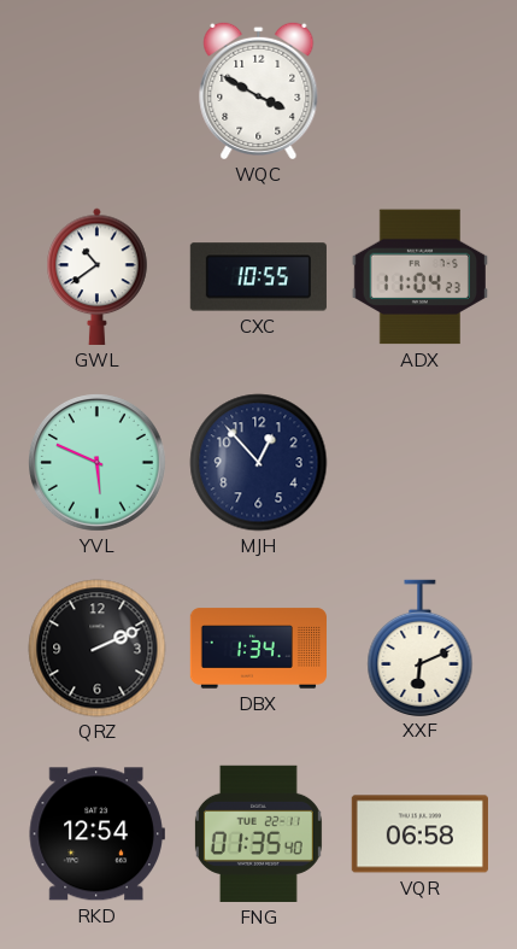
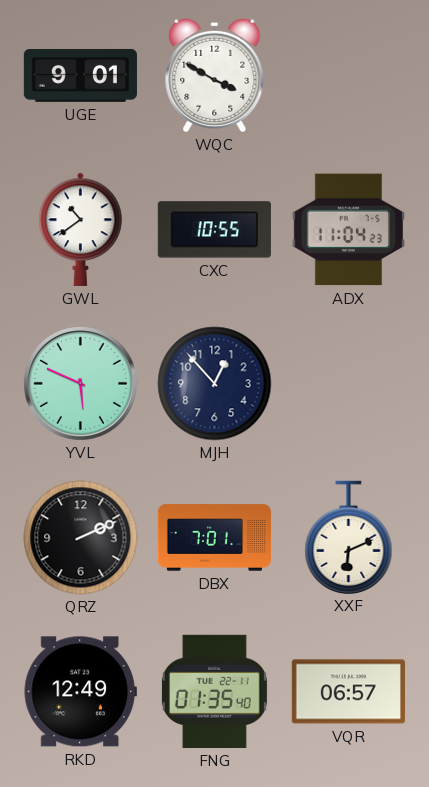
UGE: none -> 9:01
DBX: 1:34 -> 7:01
RKD: 12:54 -> 12:49
VQR: 06:58 -> 06:57
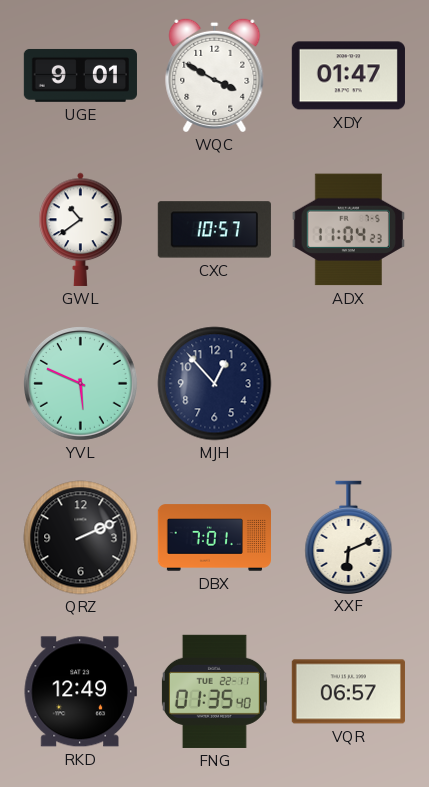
XDY: none -> 01:47
CXC: 10:55 -> 10:57
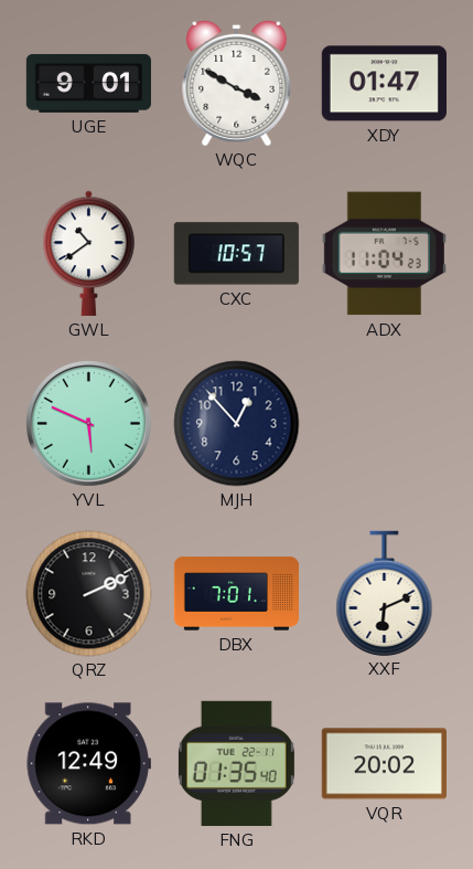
VQR: 06:57 -> 20:02
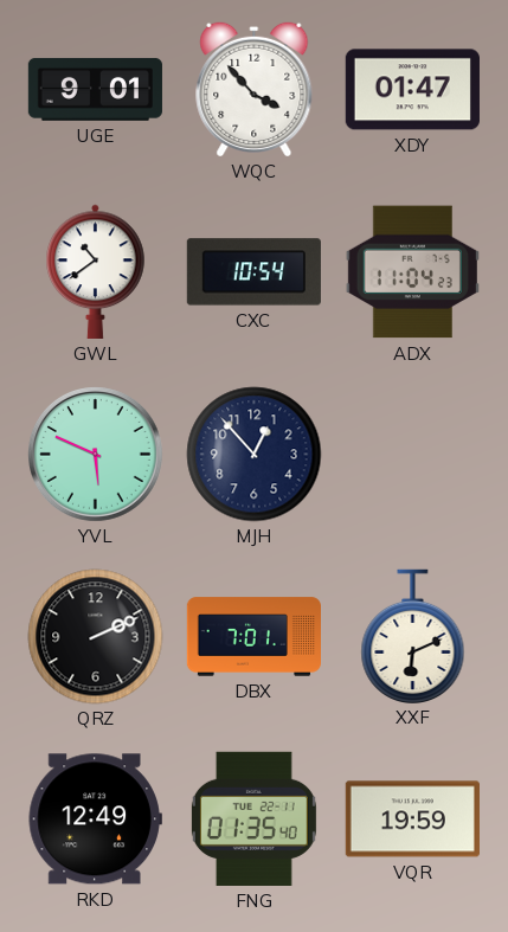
WQC: 3:50 -> 3:53
CXC: 10:57 -> 10:54
VQR: 20:02 -> 19:59
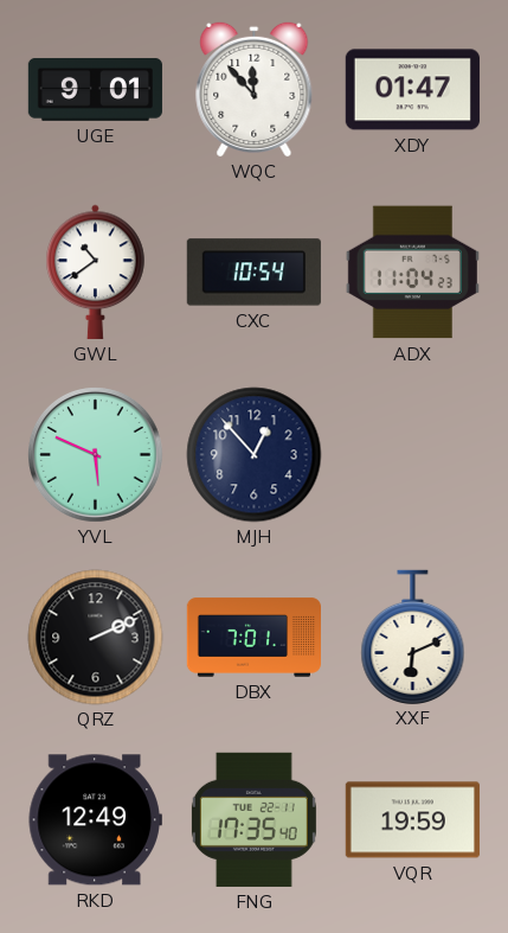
WQC: 3:53 -> 11:53
FNG: 01:35 -> 17:35
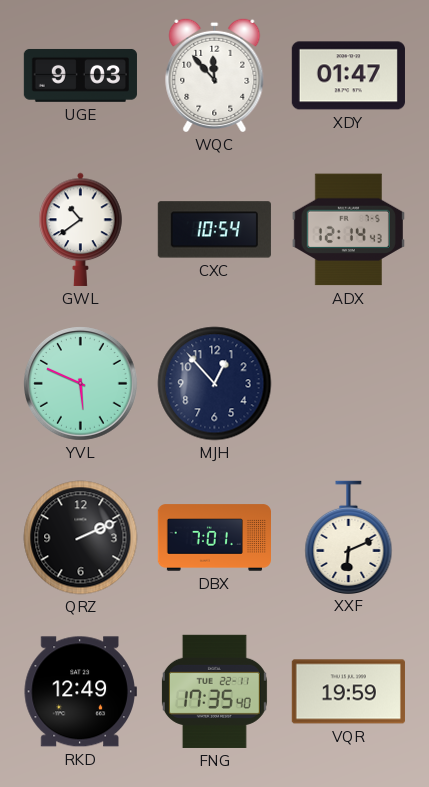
UGE: 9:01 -> 9:03
ADX: 11:04 -> 12:14
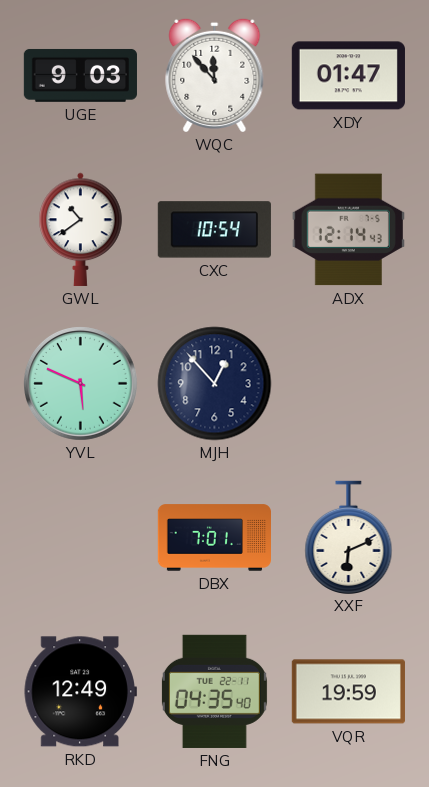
QRZ: 2:11 -> none
FNG: 17:35 -> 04:35
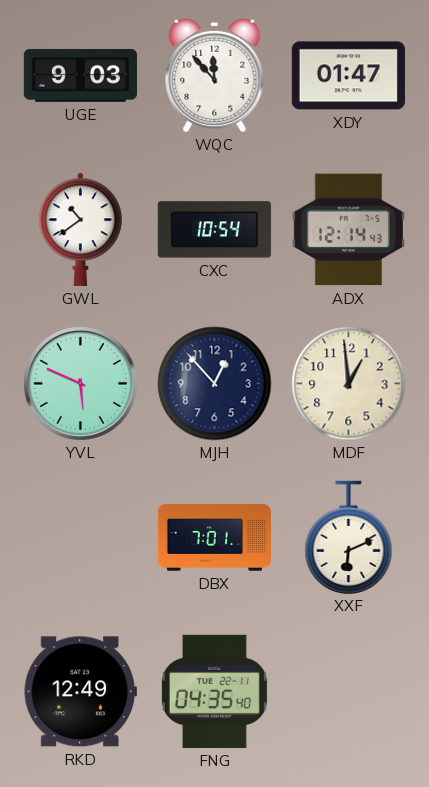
MDF: none -> 12:59
VQR: 19:59 -> none
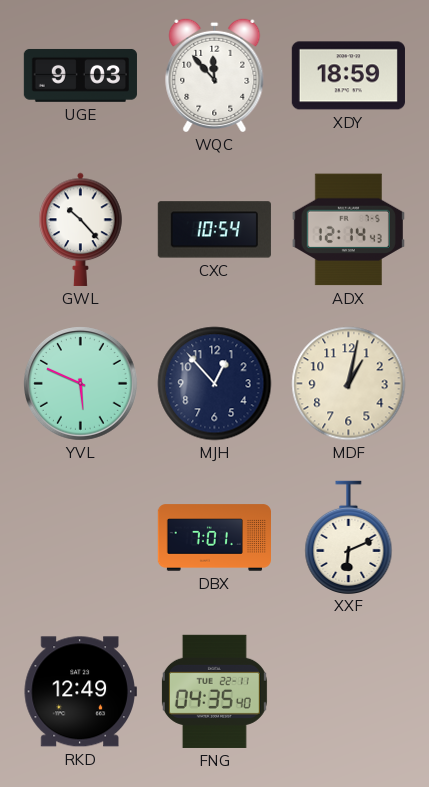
XDY: 01:47 -> 18:59
GWL: 10:39 -> 10:23
MDF: 12:59 -> 1:02
